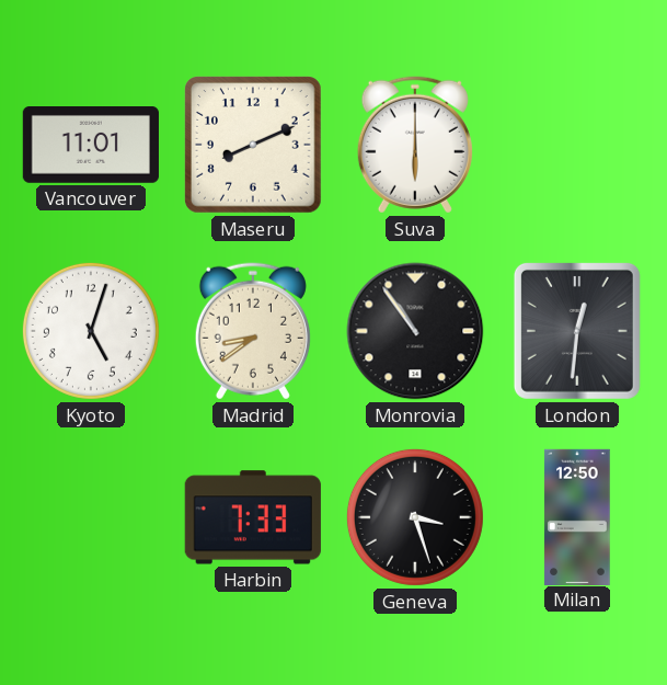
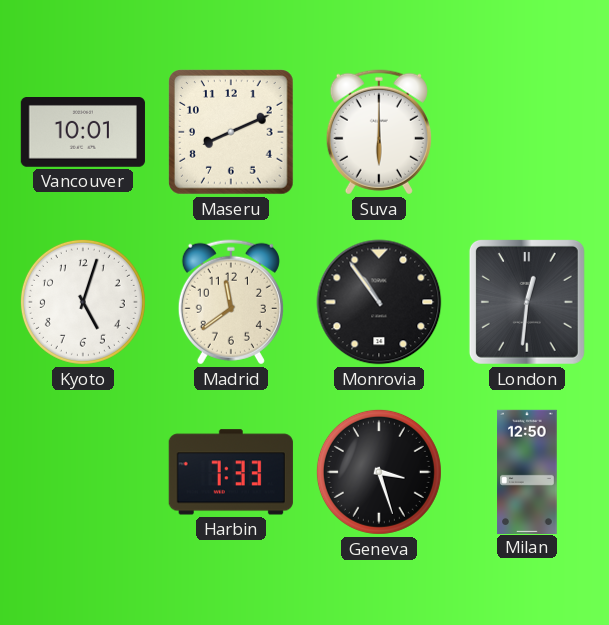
Vancouver: 11:01 -> 10:01
Madrid: 8:39 -> 11:39
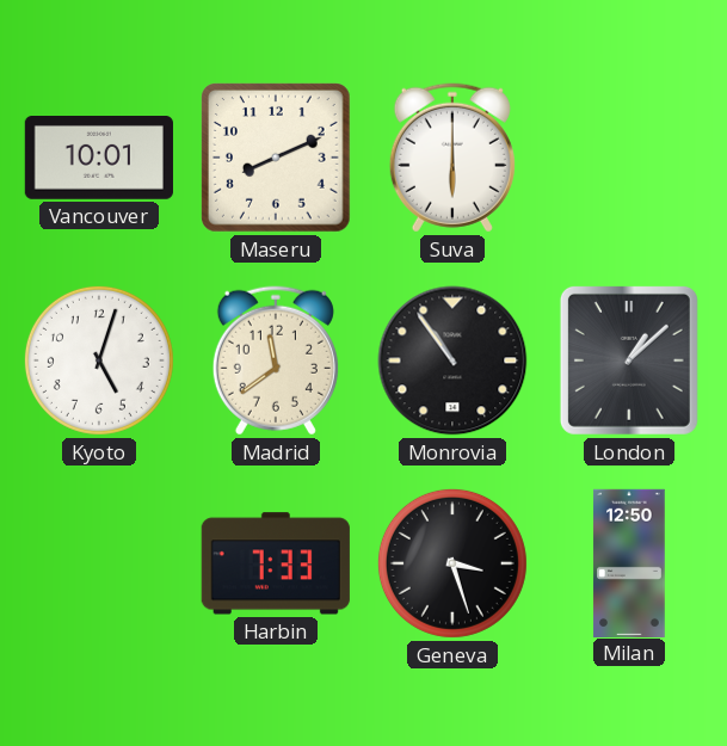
London: 12:31 -> 1:08
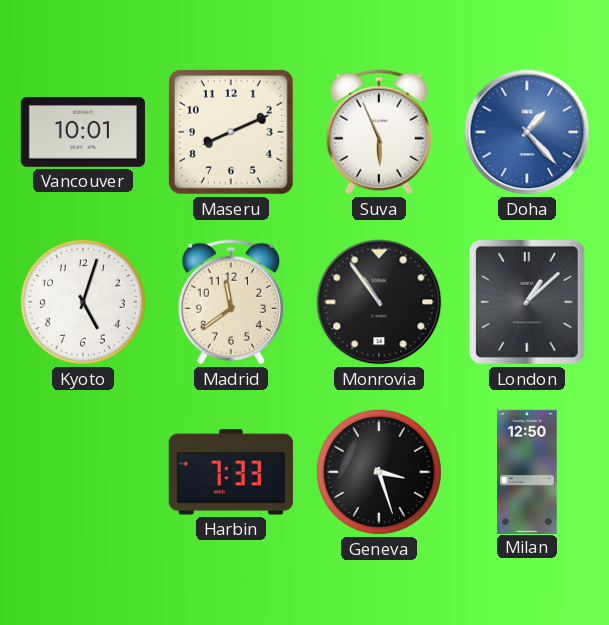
Suva: 6:00 -> 5:56
Doha: none -> 1:23
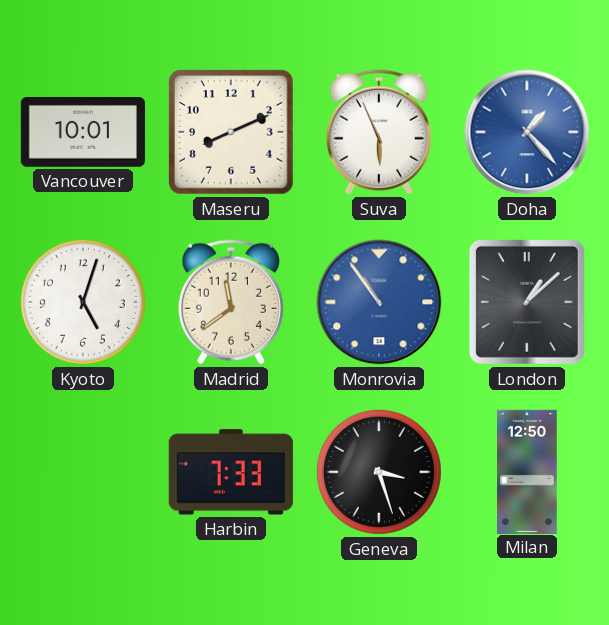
Monrovia dial: black -> blue
